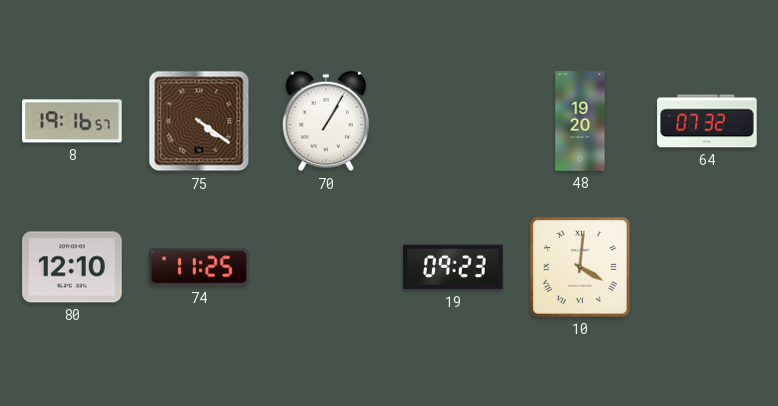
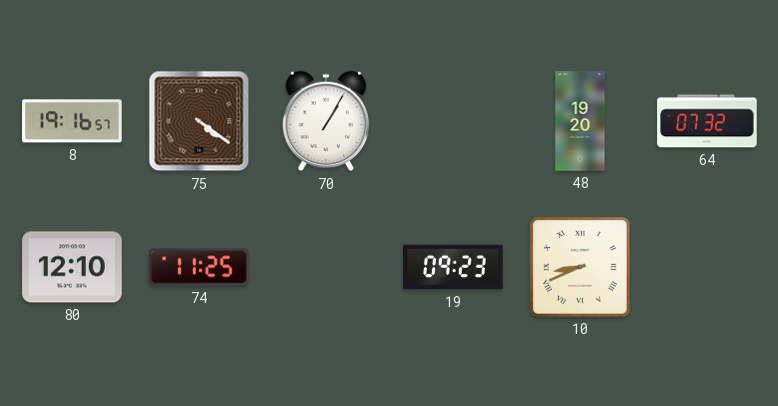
10: 4:01 -> 8:41
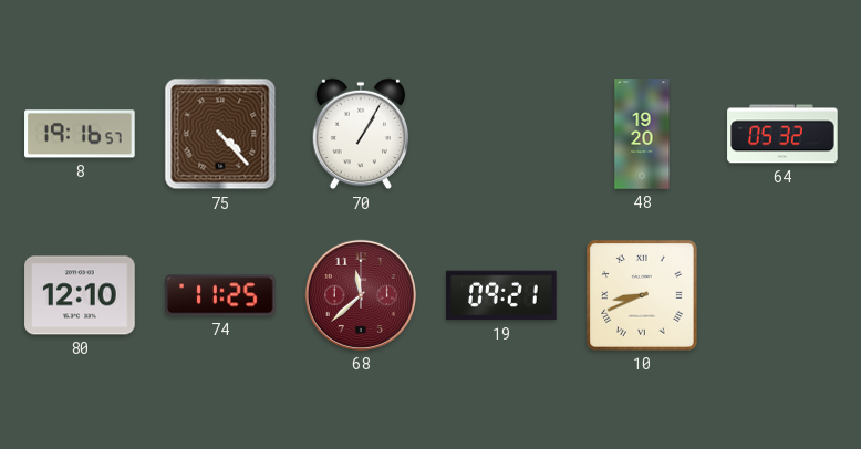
75: 4:21 -> 4:23
64: 07:32 -> 05:32
68: none -> 11:38
19: 09:23 -> 09:21
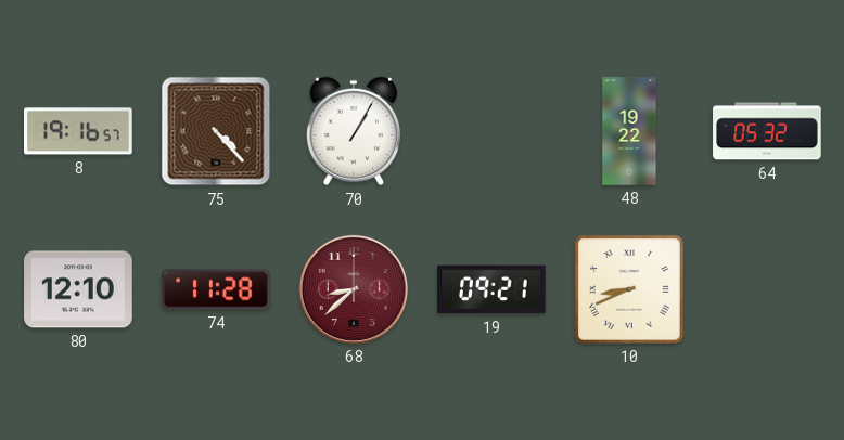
48: 19:20 -> 19:22
74: 11:25 -> 11:28
68: 11:38 -> 8:38
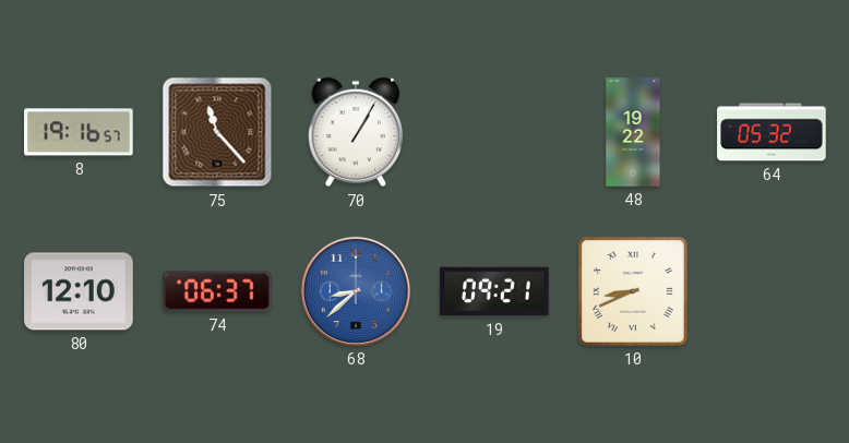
75: 4:23 -> 11:23
74: 11:28 -> 06:37
68 dial: burgundy -> blue
